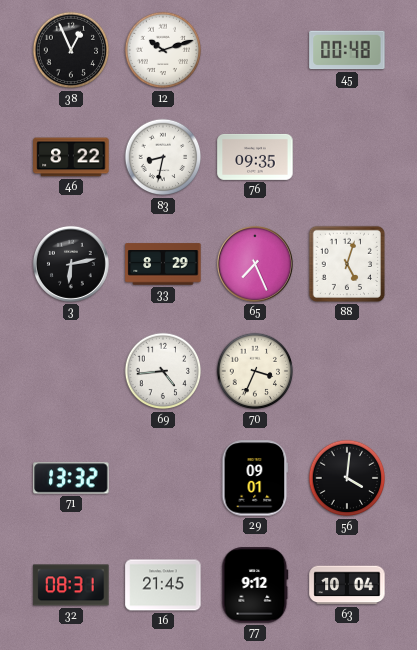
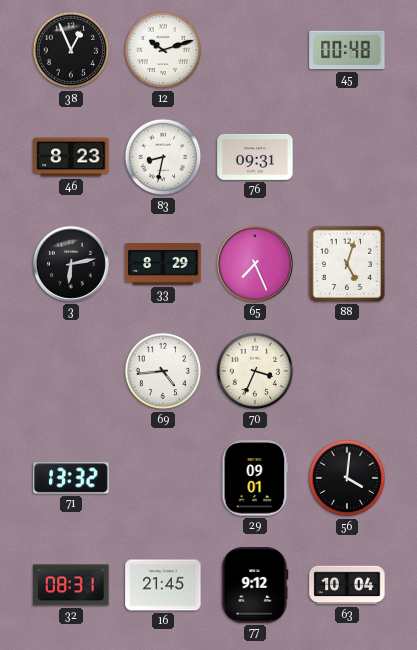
46: 8:22 -> 8:23
76: 09:35 -> 09:31
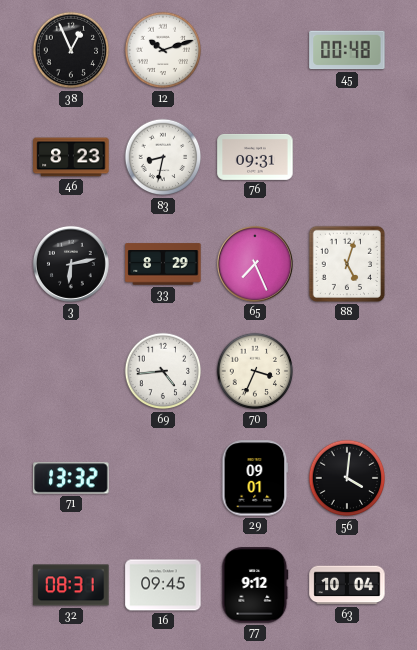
16: 21:45 -> 09:45
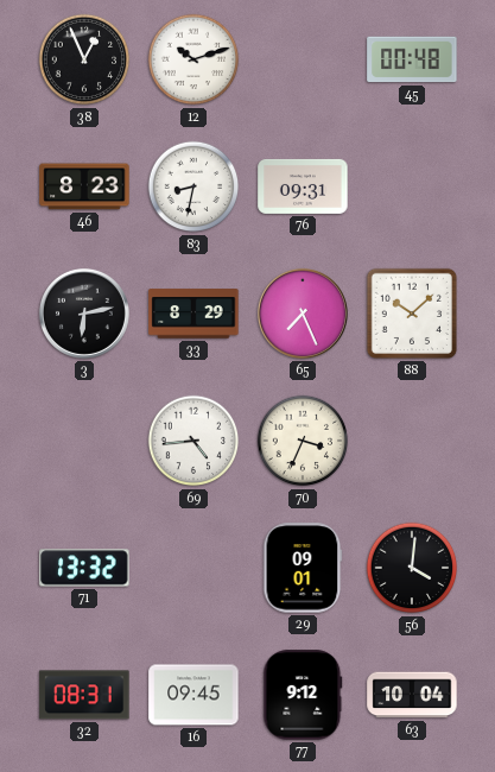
88: 5:03 -> 10:08
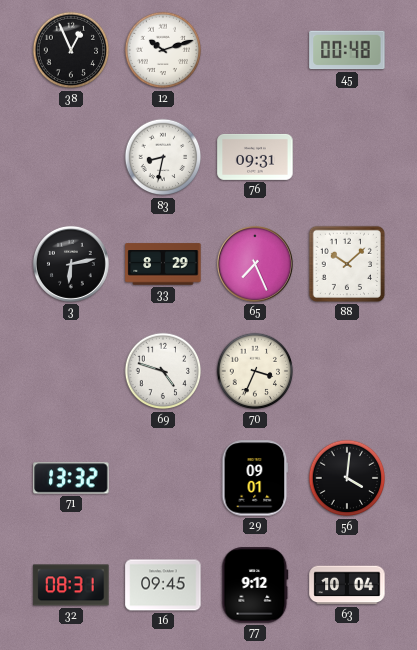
46: 8:23 -> none
69: 4:44 -> 4:48
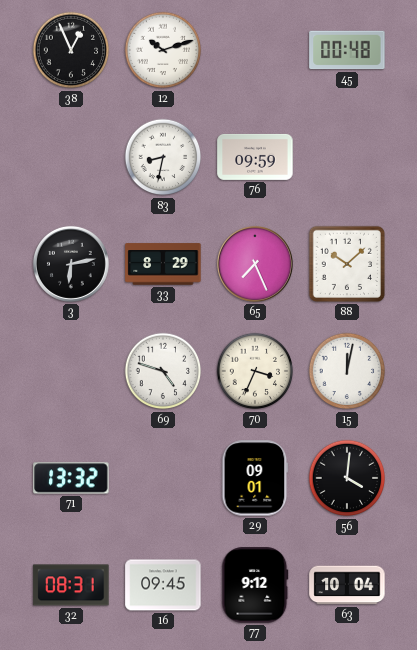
76: 09:31 -> 09:59
15: none -> 12:02
